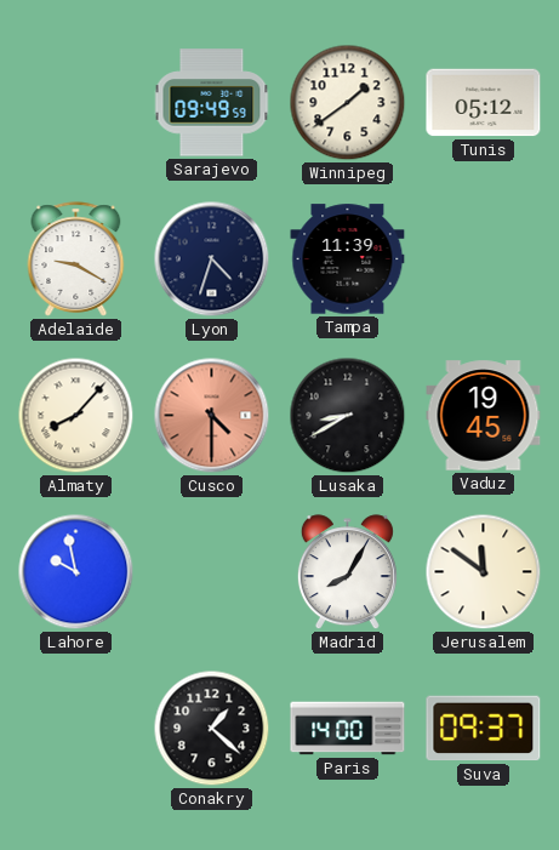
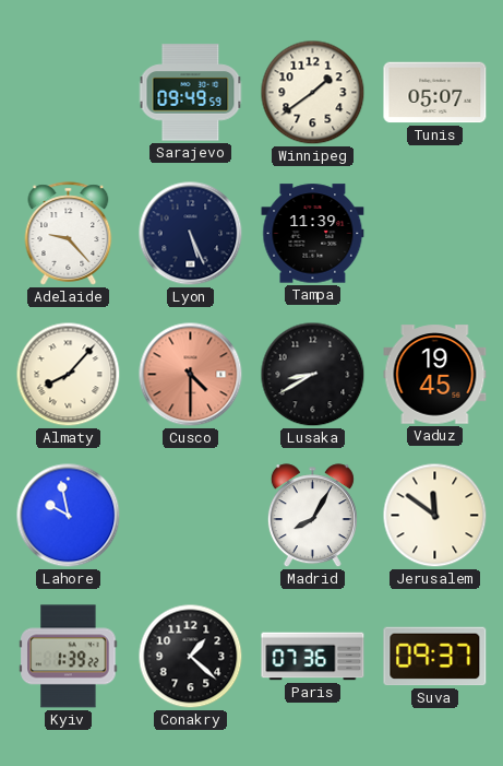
Tunis: 05:12 -> 05:07
Adelaide: 9:20 -> 9:23
Lyon: 4:33 -> 5:26
Kyiv: none -> 1:39
Paris: 14:00 -> 07:36
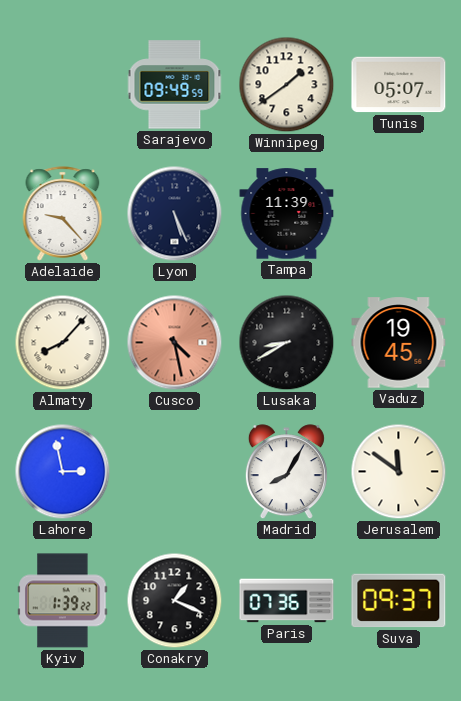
Cusco: 4:30 -> 4:28
Lahore: 9:58 -> 2:58
Conakry: 1:22 -> 1:19
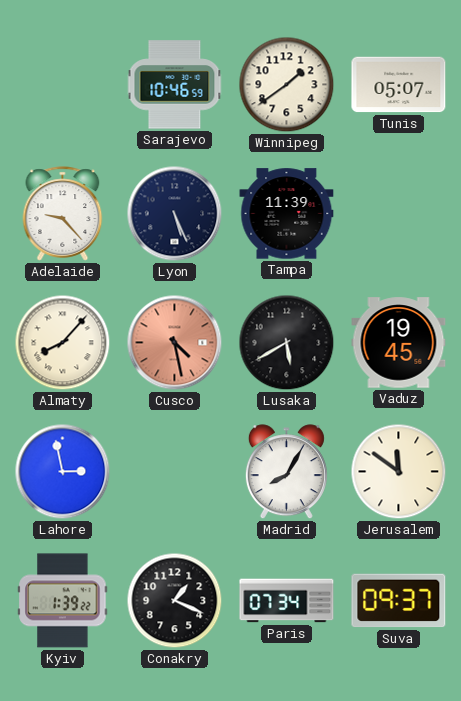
Sarajevo: 09:49 -> 10:46
Lusaka: 8:40 -> 5:40
Paris: 07:36 -> 07:34
